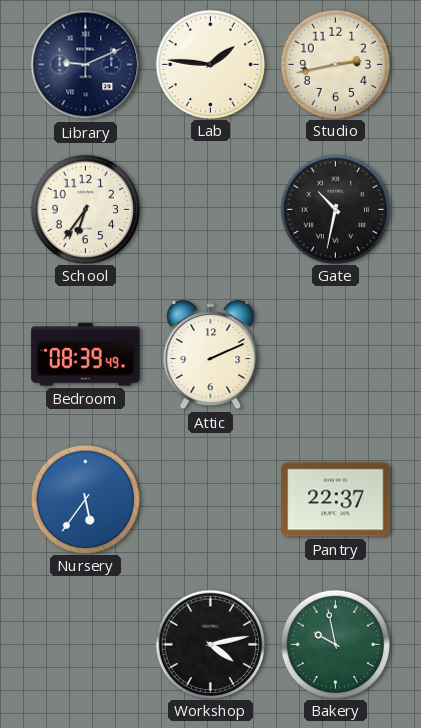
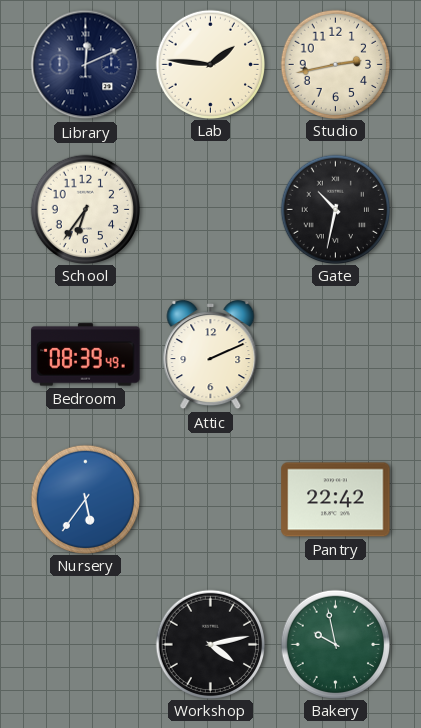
Library: 9:11 -> 12:11
Pantry: 22:37 -> 22:42
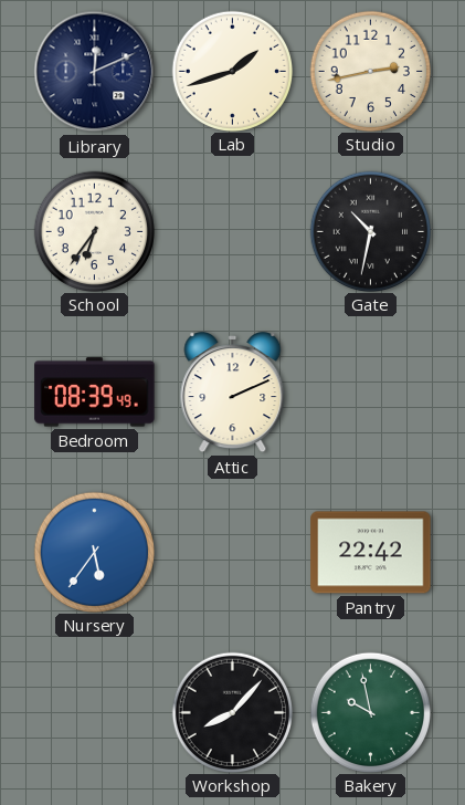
Lab: 1:46 -> 1:42
Workshop: 4:13 -> 8:07
